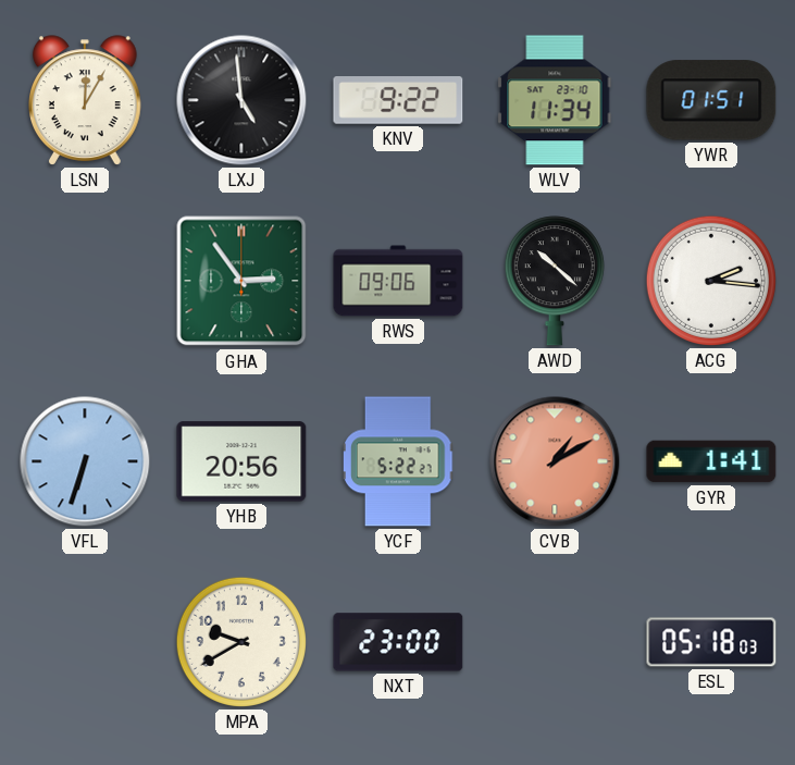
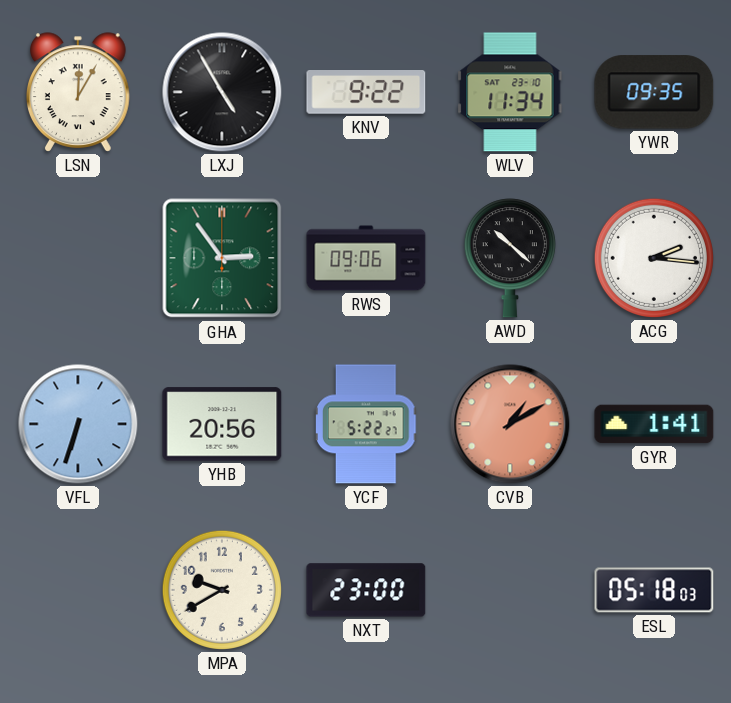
LXJ: 4:59 -> 4:55
YWR: 01:51 -> 09:35
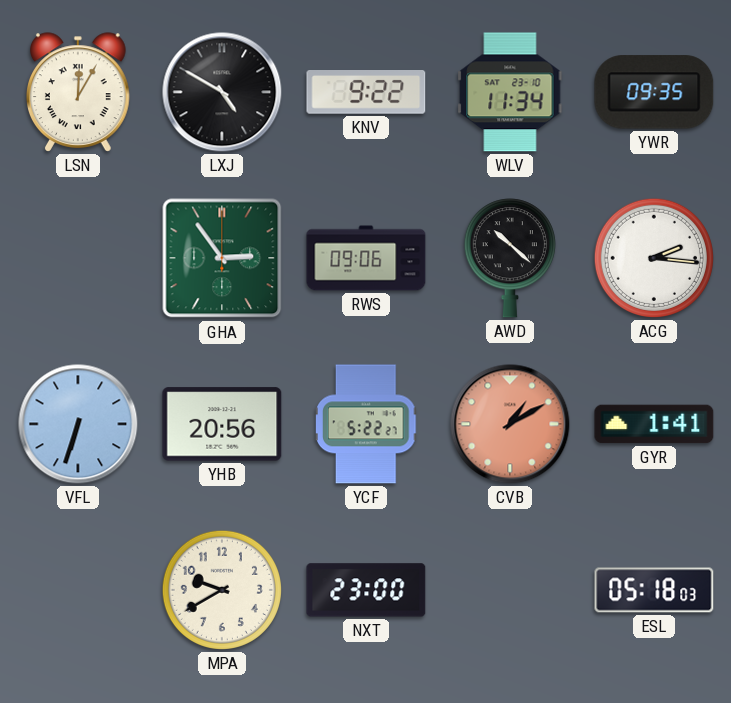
LXJ: 4:55 -> 4:50
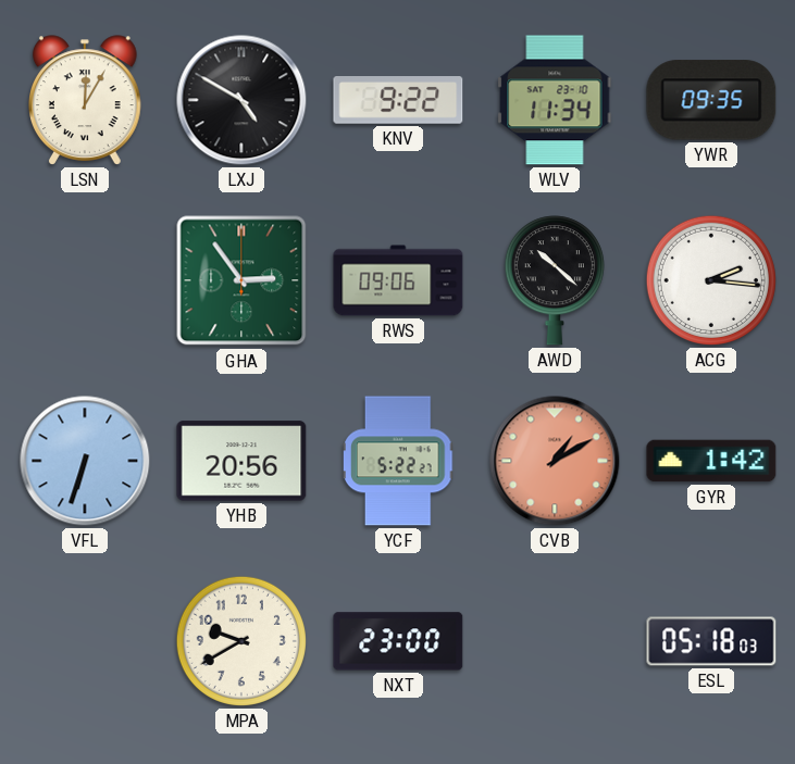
GYR: 1:41 -> 1:42
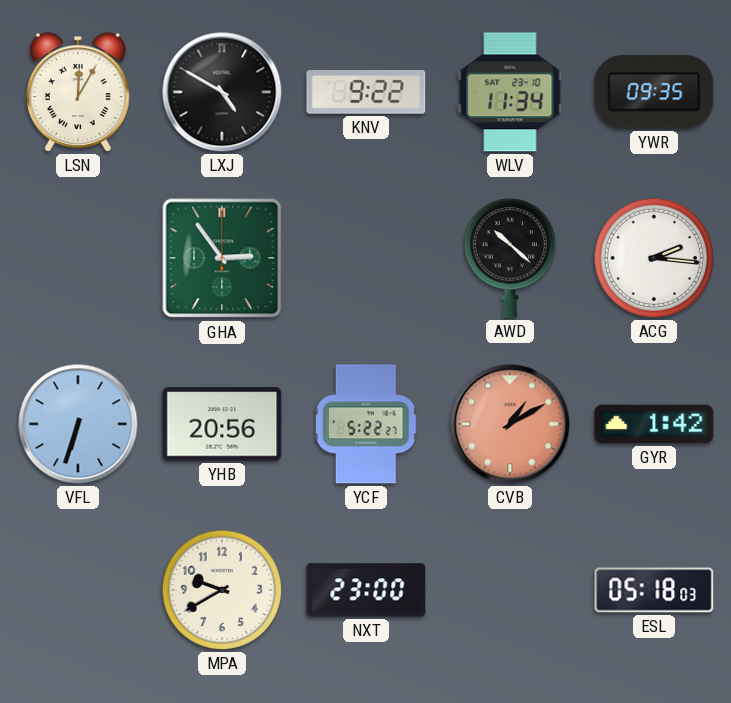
RWS: 09:06 -> none
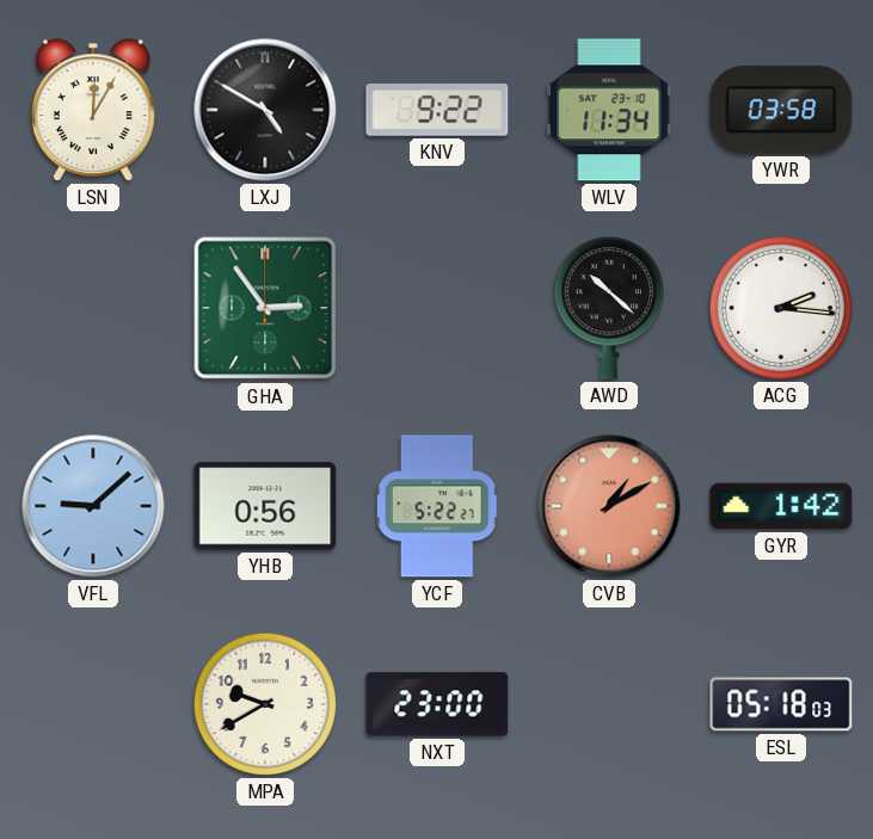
YWR: 09:35 -> 03:58
VFL: 6:33 -> 9:08
YHB: 20:56 -> 0:56
